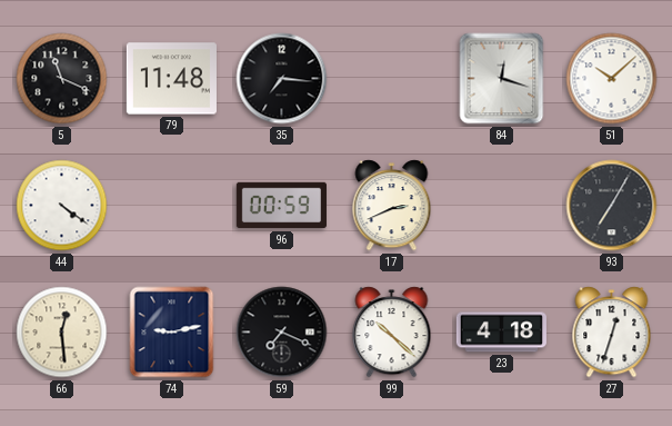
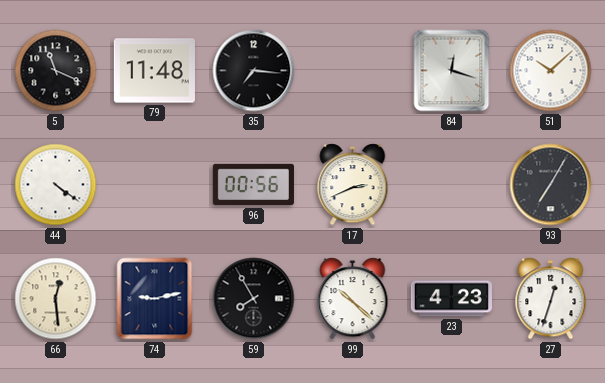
96: 00:59 -> 00:56
59: 7:19 -> 7:55
23: 4:18 -> 4:23
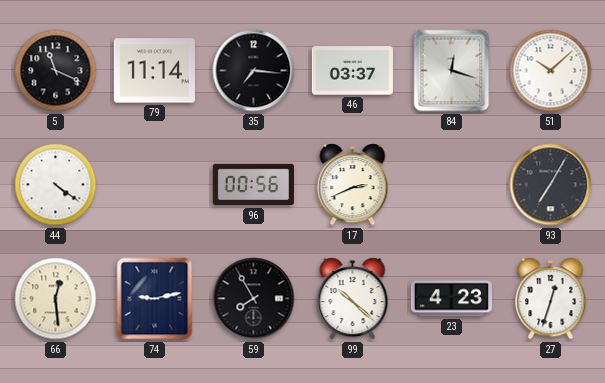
79: 11:48 -> 11:14
46: none -> 03:37
